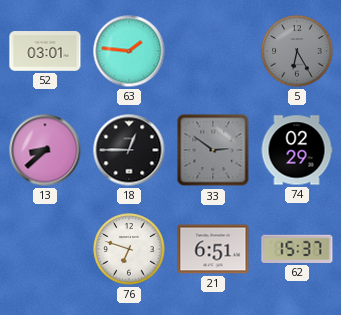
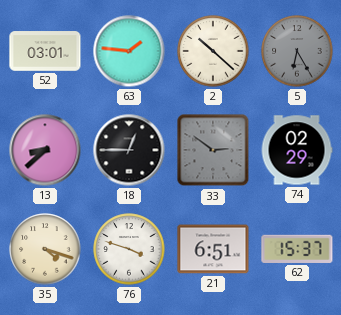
2: none -> 10:22
35: none -> 4:18
76: 6:48 -> 3:48
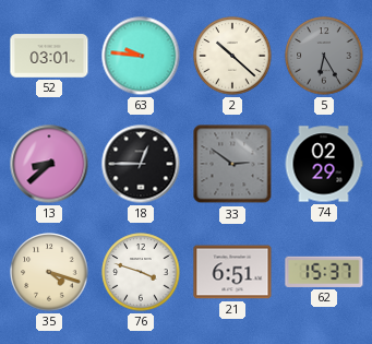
63: 1:46 -> 9:46
